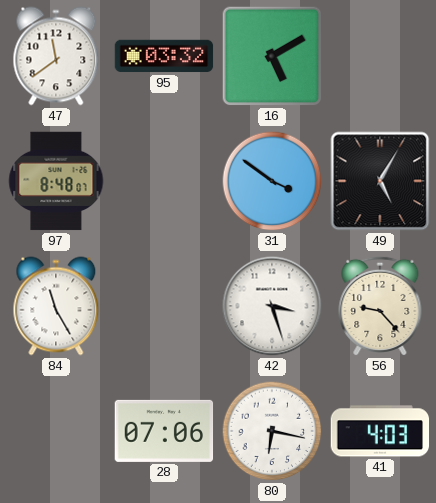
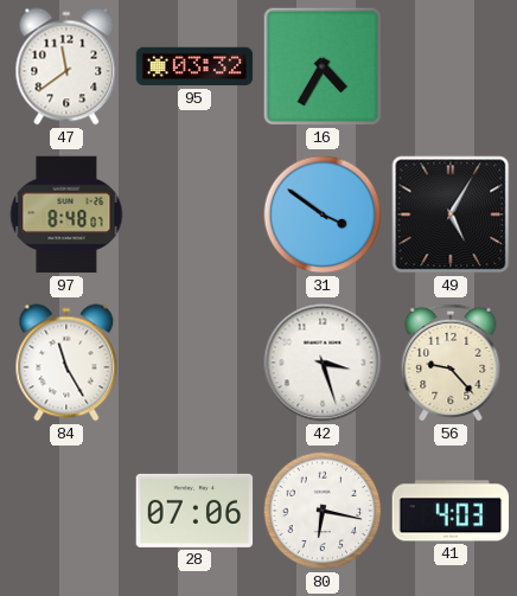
16: 5:10 -> 4:35
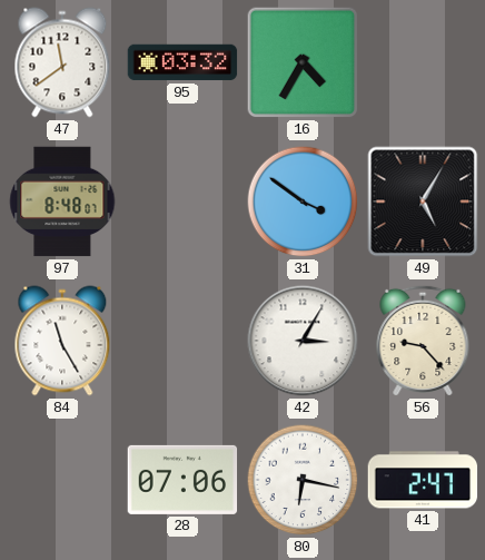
42: 3:27 -> 3:05
41: 4:03 -> 2:47
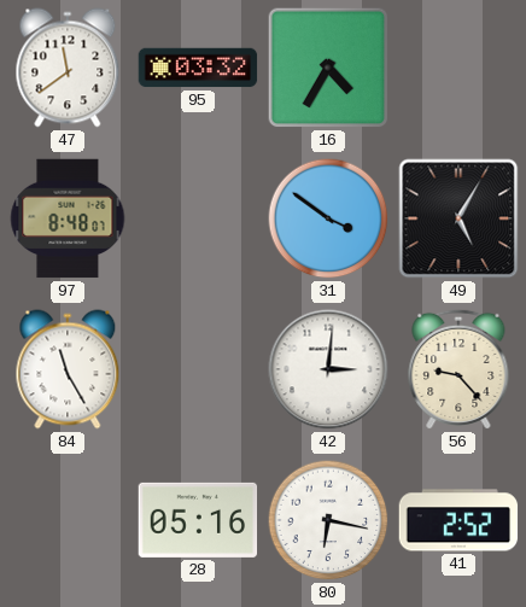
42: 3:05 -> 3:01
28: 07:06 -> 05:16
41: 2:47 -> 2:52
